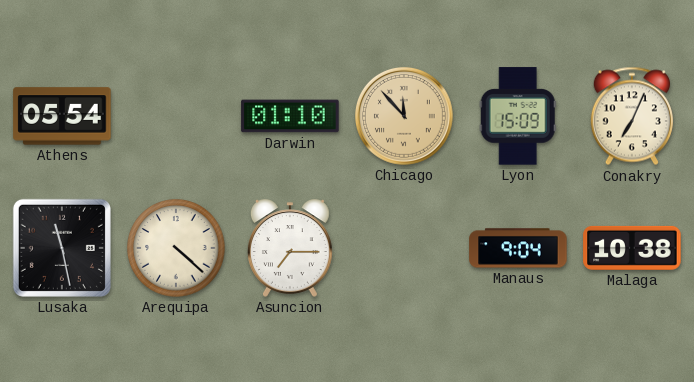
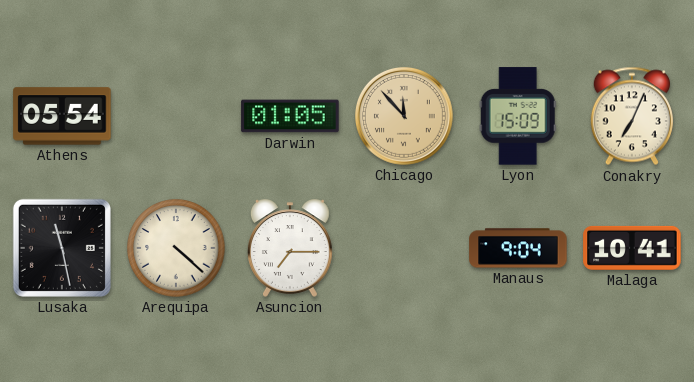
Darwin: 01:10 -> 01:05
Malaga: 10:38 -> 10:41
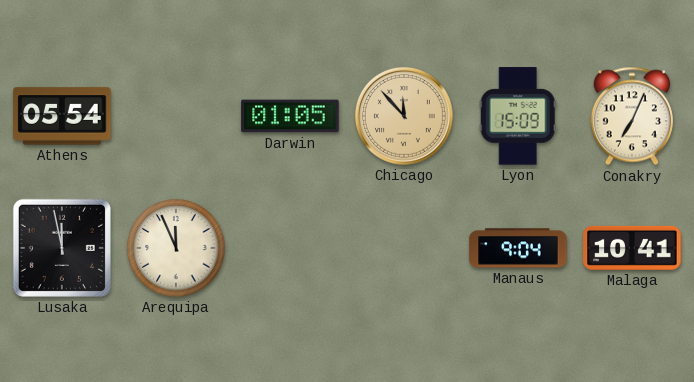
Lusaka: 11:28 -> 11:58
Arequipa: 4:22 -> 11:56
Asuncion: 7:15 -> none
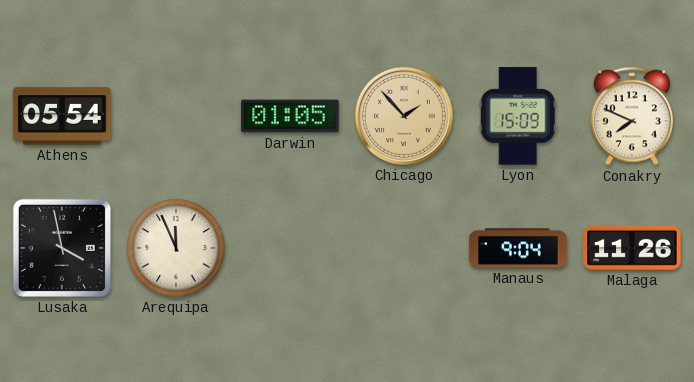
Chicago: 11:53 -> 1:53
Conakry: 7:04 -> 7:49
Lusaka: 11:58 -> 3:58
Malaga: 10:41 -> 11:26
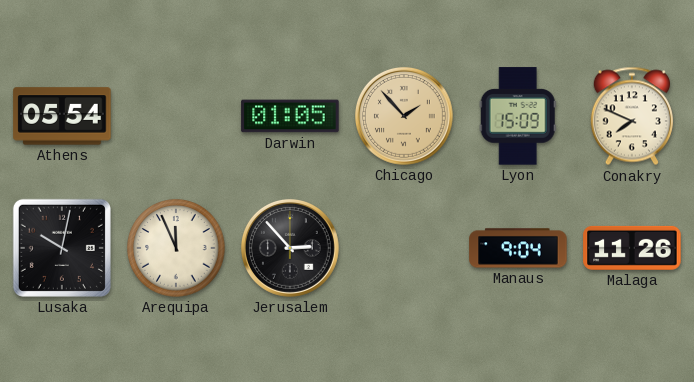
Lusaka: 3:58 -> 10:02
Jerusalem: none -> 2:53
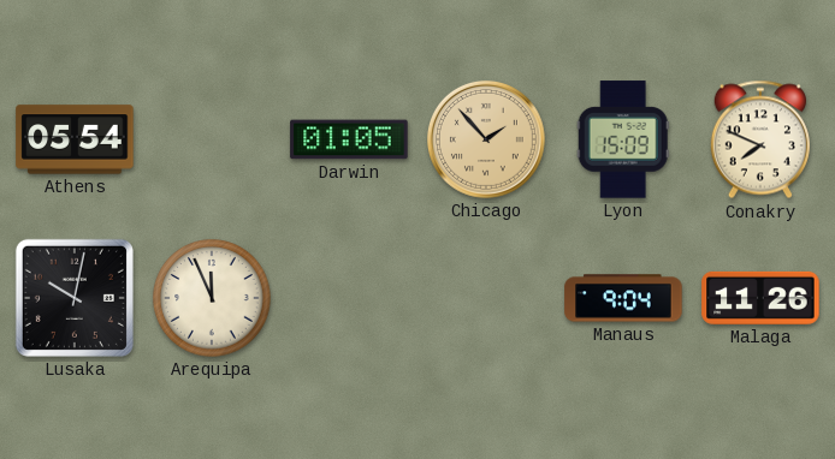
Jerusalem: 2:53 -> none
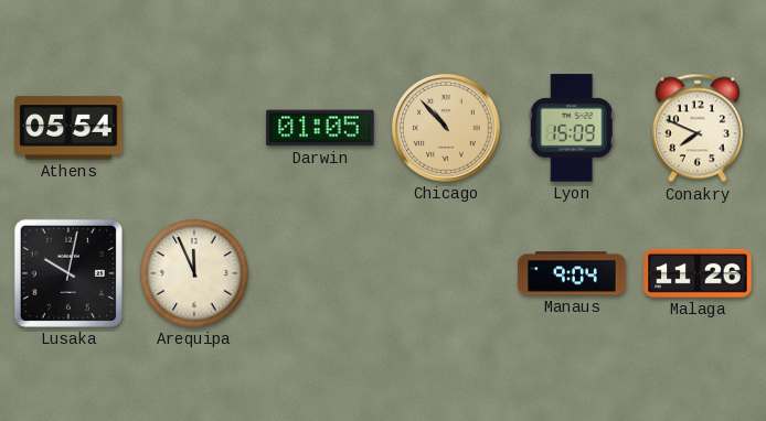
Chicago: 1:53 -> 10:53
